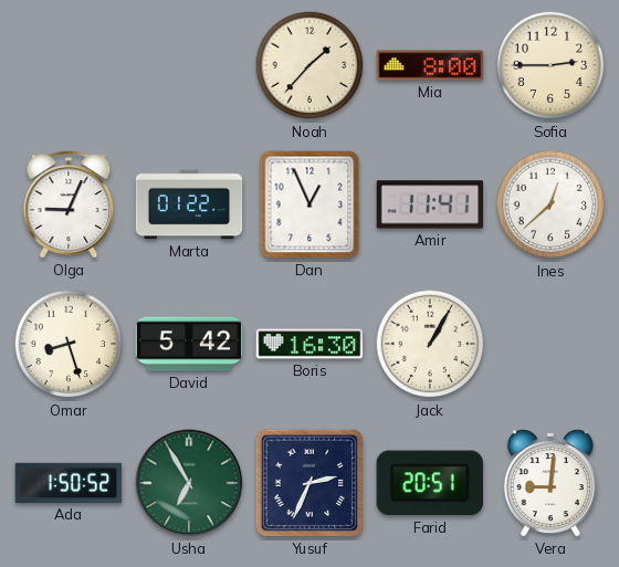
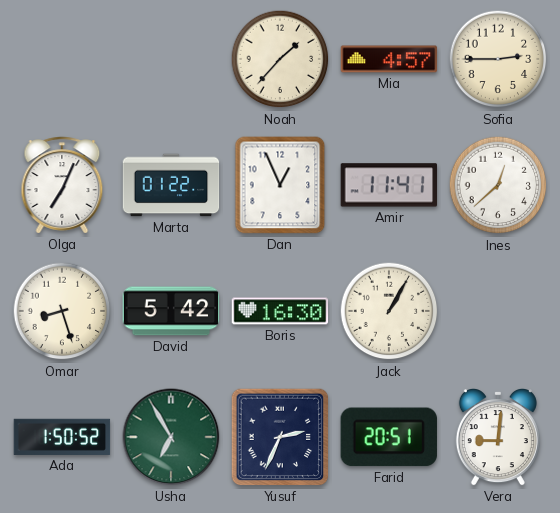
Mia: 8:00 -> 4:57
Olga: 9:04 -> 7:04
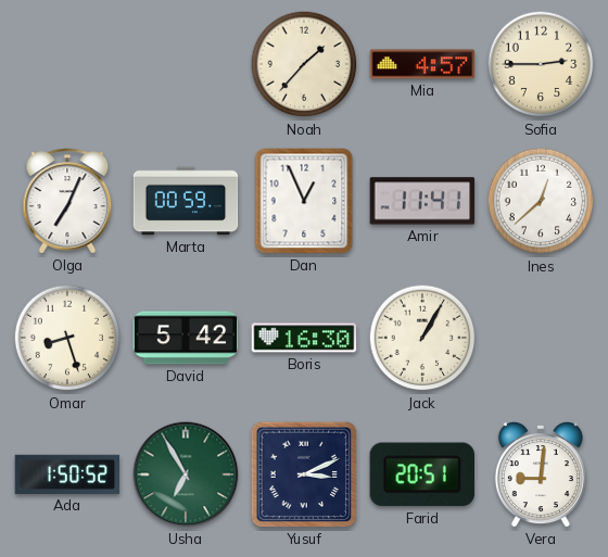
Marta: 01:22 -> 00:59
Yusuf: 2:34 -> 3:11
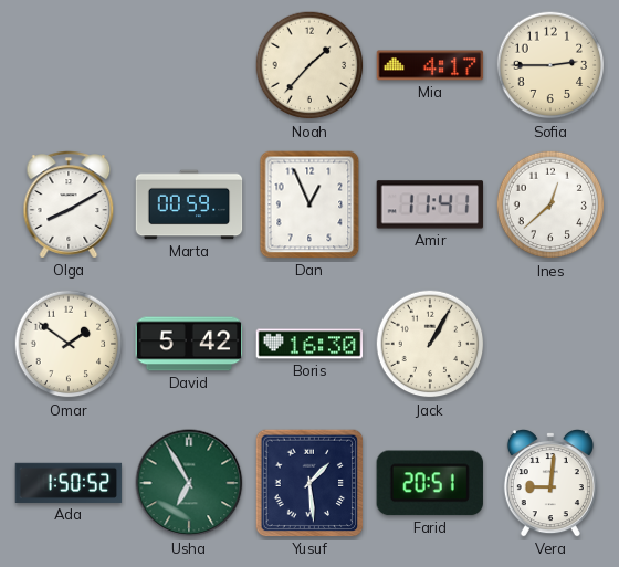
Mia: 4:57 -> 4:17
Olga: 7:04 -> 8:10
Omar: 8:27 -> 1:51
Yusuf: 3:11 -> 1:29
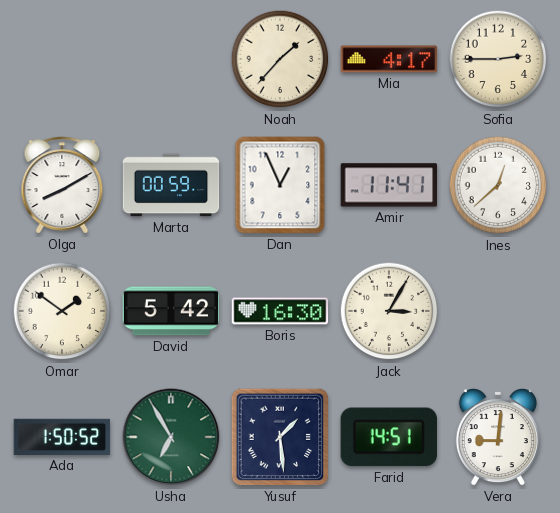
Jack: 1:05 -> 3:05
Farid: 20:51 -> 14:51
